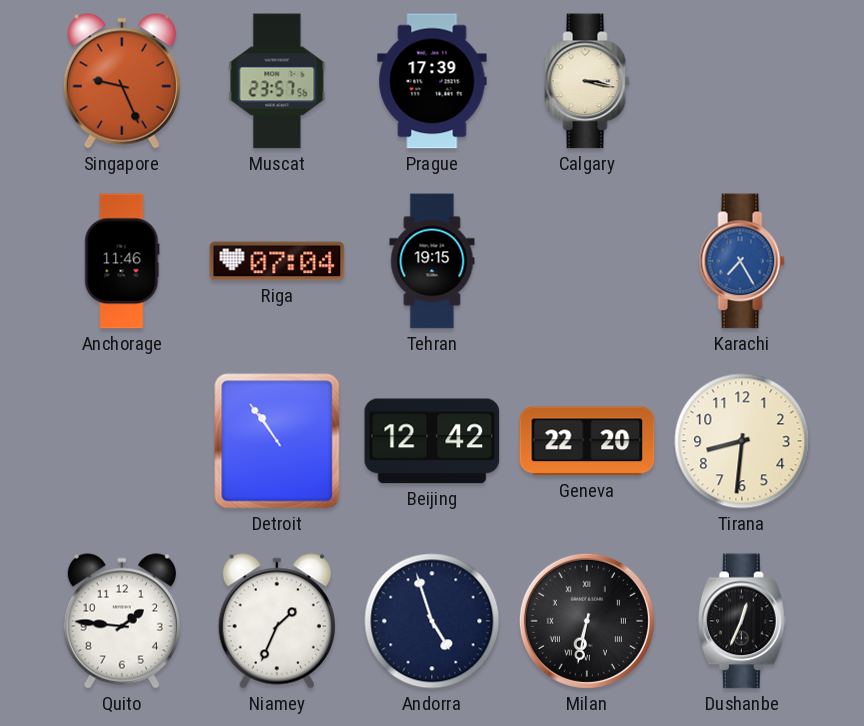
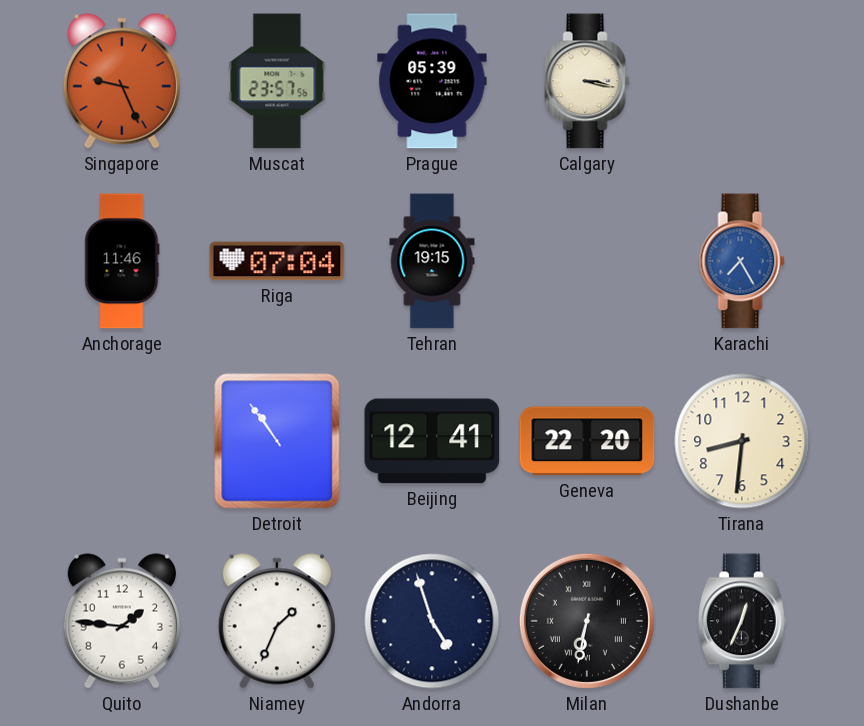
Prague: 17:39 -> 05:39
Beijing: 12:42 -> 12:41
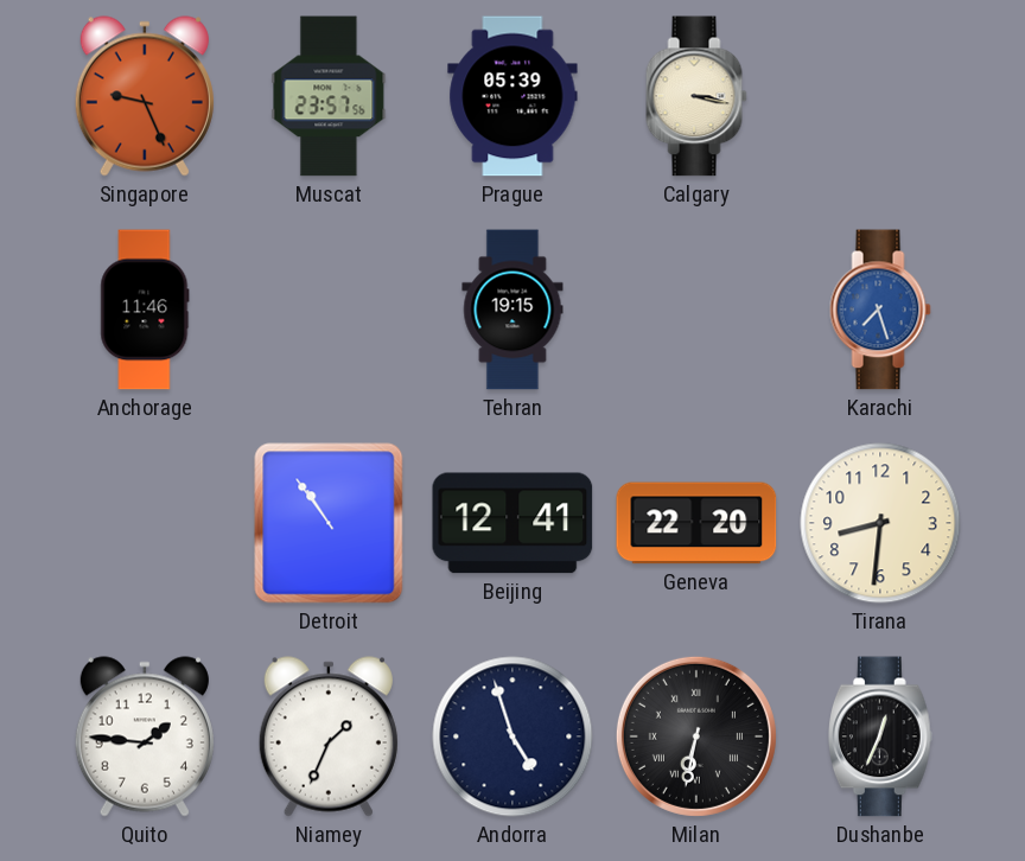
Riga: 07:04 -> none
Karachi: 7:25 -> 7:27
